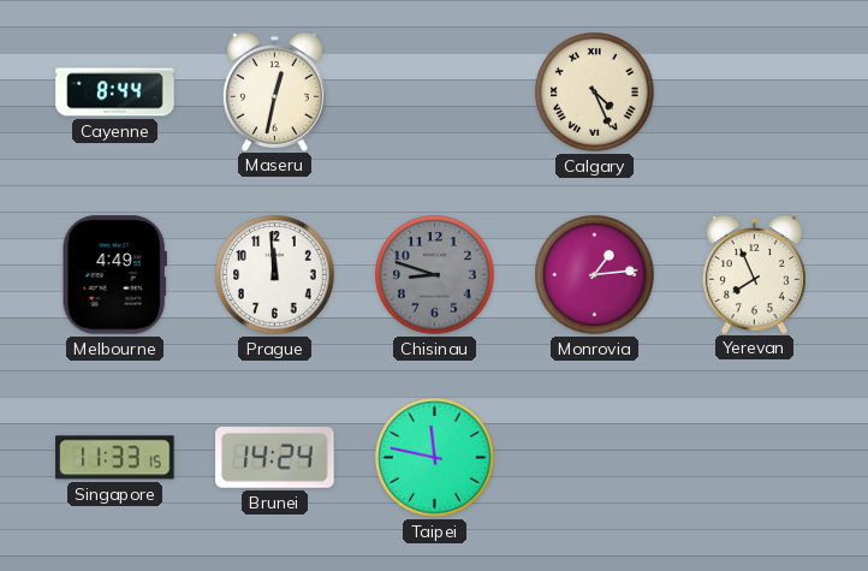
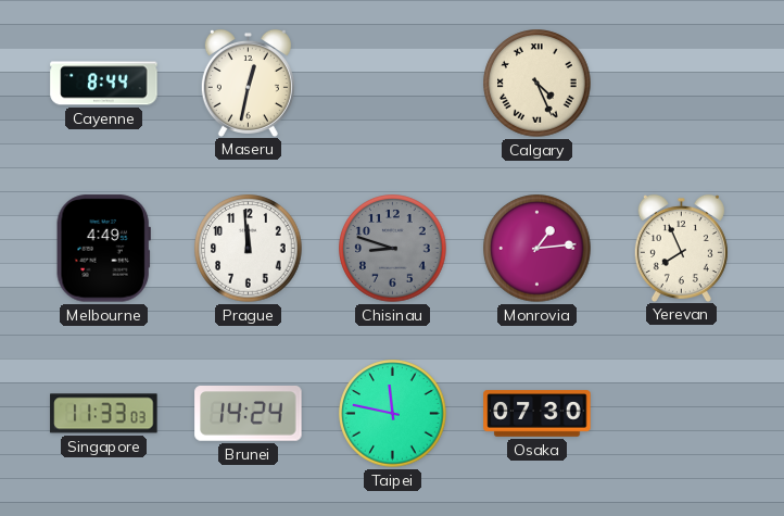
Singapore: 11:33:15 -> 11:33:03
Osaka: none -> 07:30
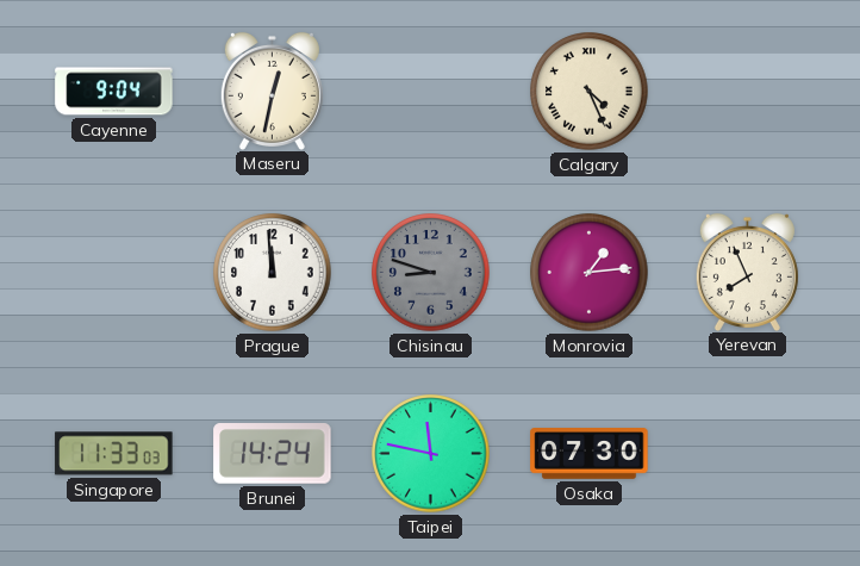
Cayenne: 8:44 -> 9:04
Melbourne: 4:49 -> none
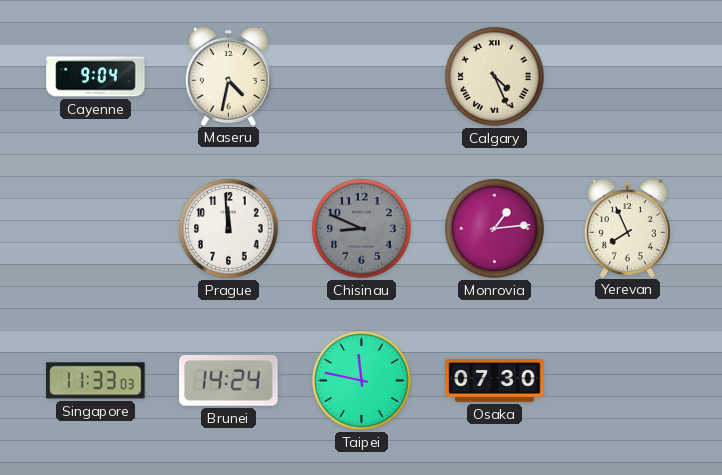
Maseru: 12:32 -> 4:32
Chisinau: 8:48 -> 8:49
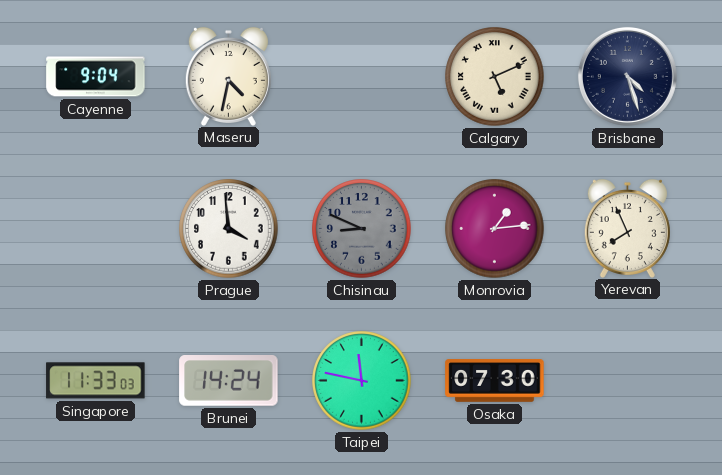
Calgary: 4:26 -> 5:11
Brisbane: none -> 4:27
Prague: 11:59 -> 3:59
